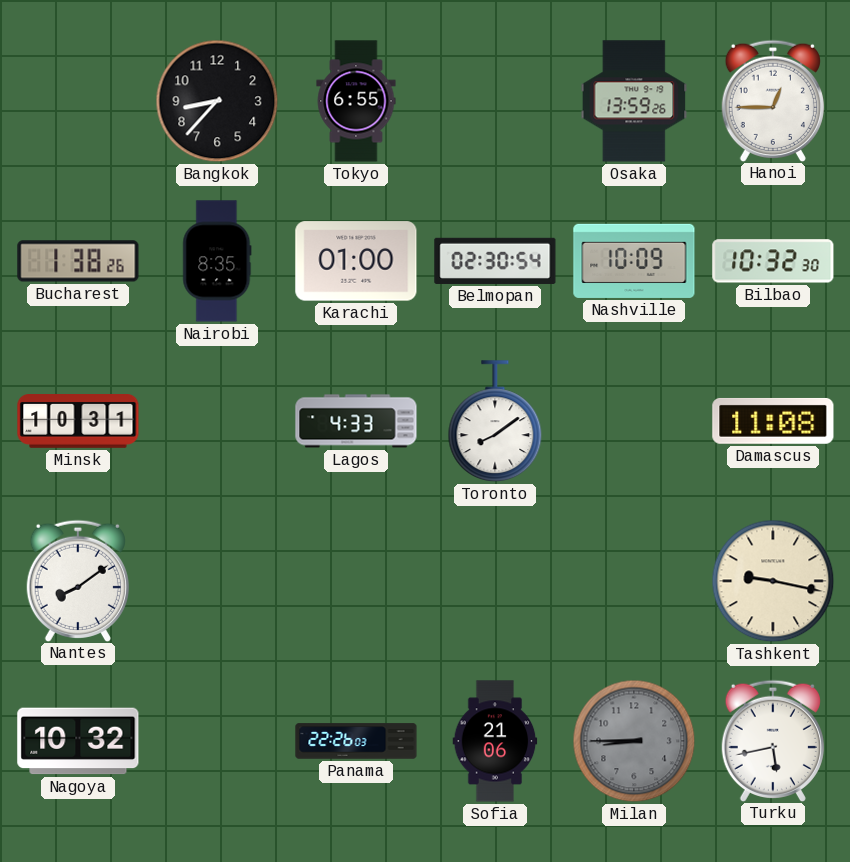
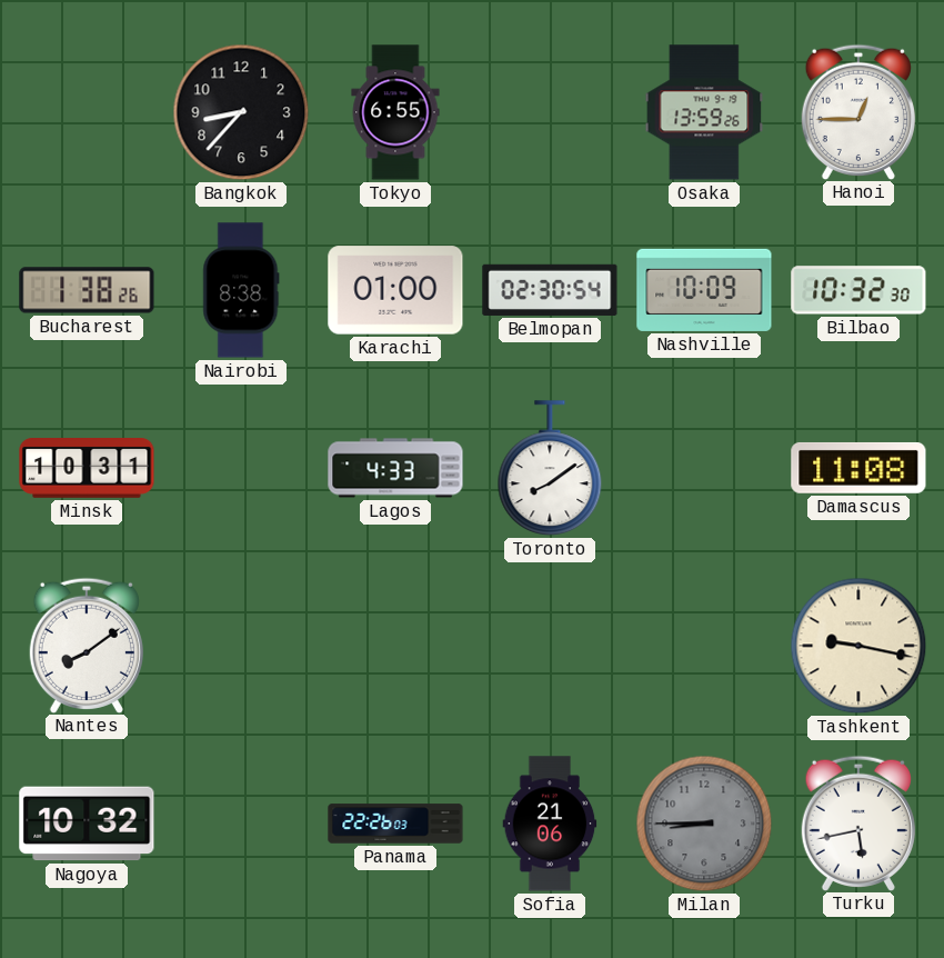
Nairobi: 8:35 -> 8:38
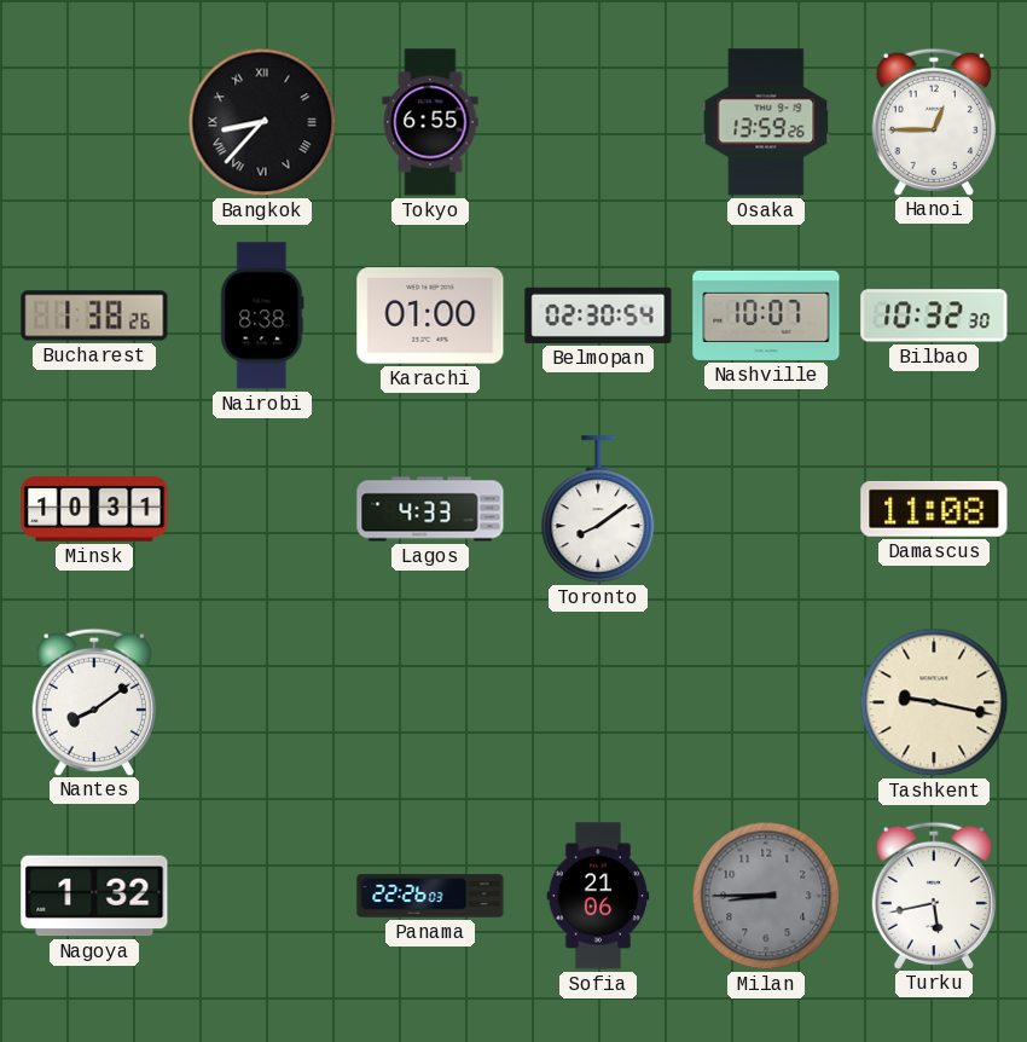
Bangkok numerals: Arabic -> Roman
Nashville: 10:09 -> 10:07
Nagoya: 10:32 -> 1:32
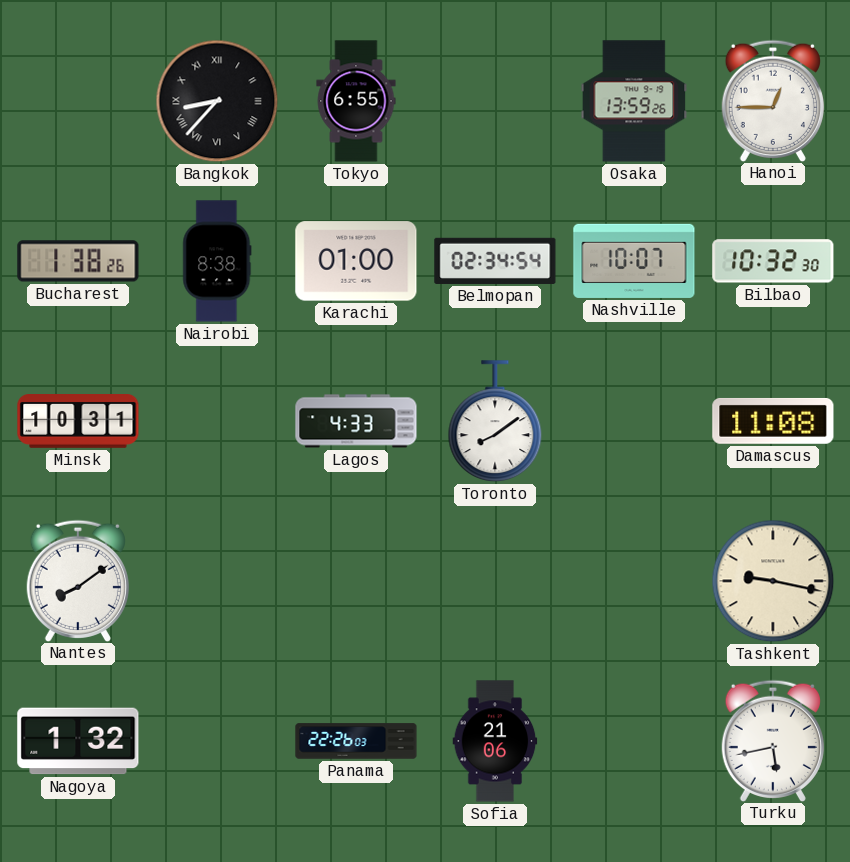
Belmopan: 02:30 -> 02:34
Milan: 8:45 -> none
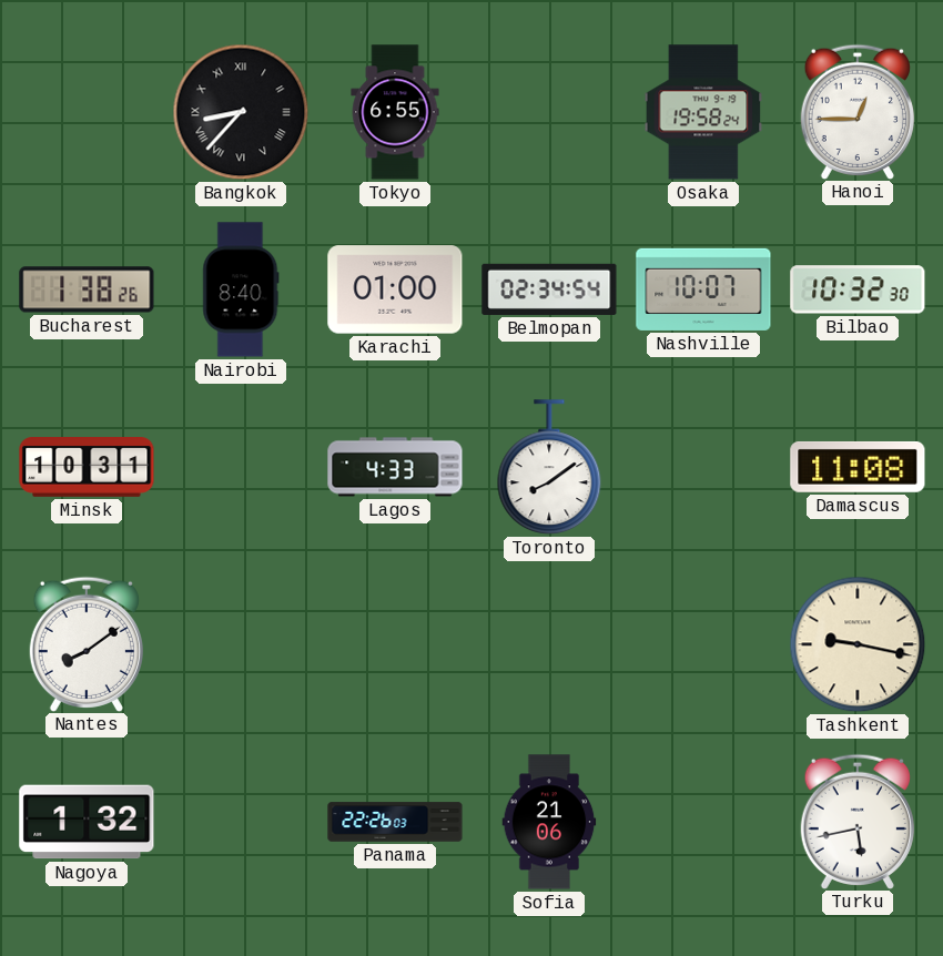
Osaka: 13:59 -> 19:58
Nairobi: 8:38 -> 8:40
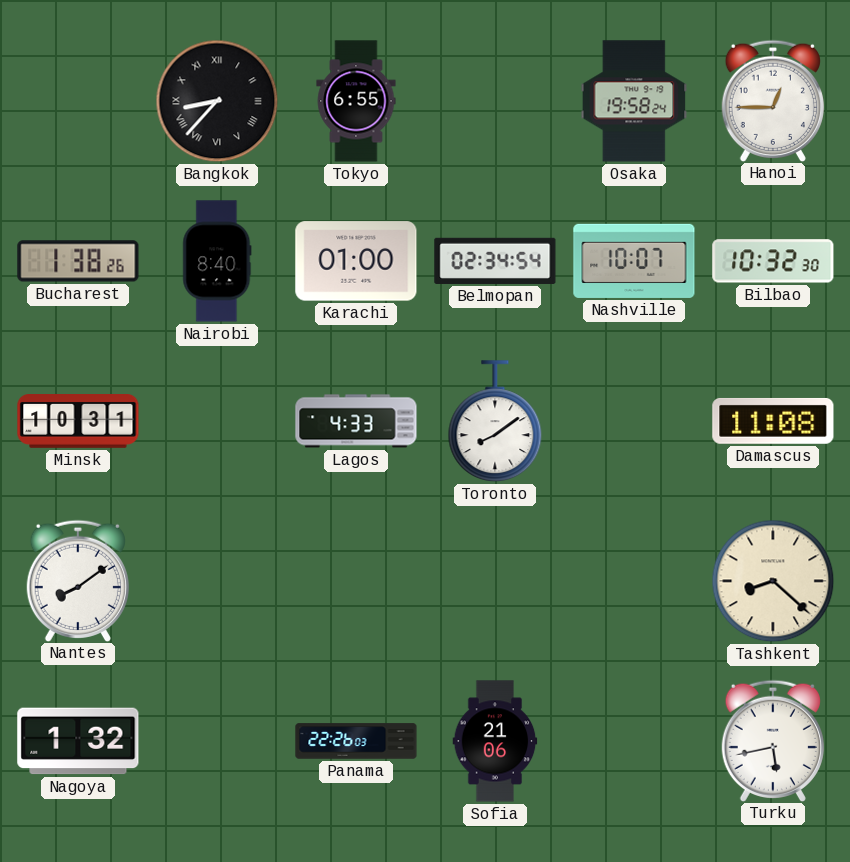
Tashkent: 9:17 -> 8:22
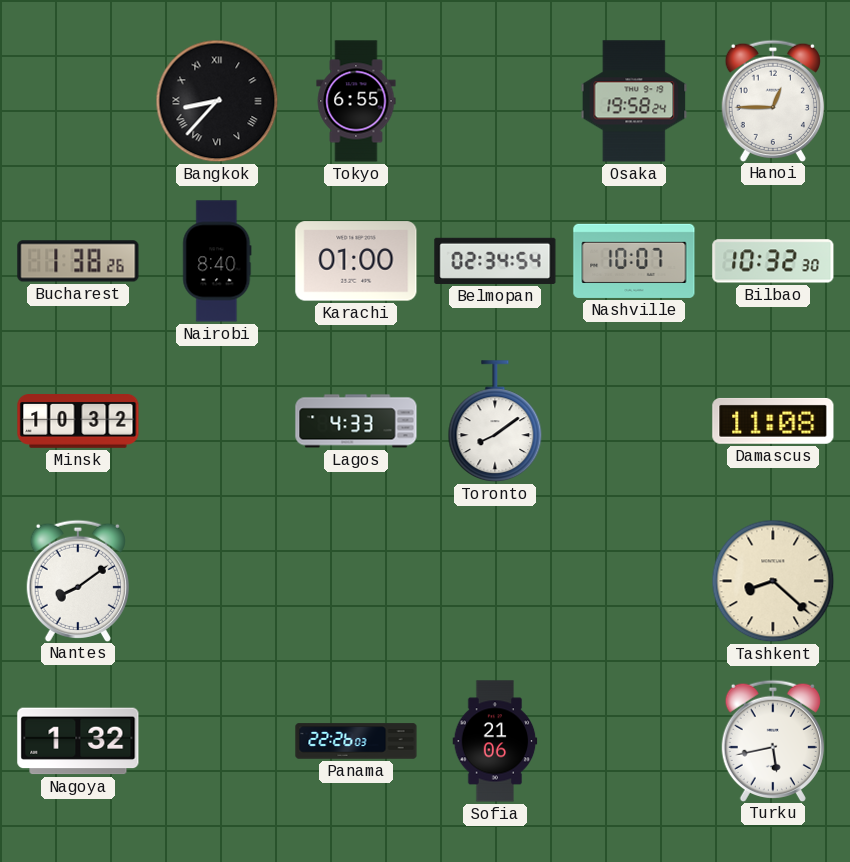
Minsk: 10:31 -> 10:32
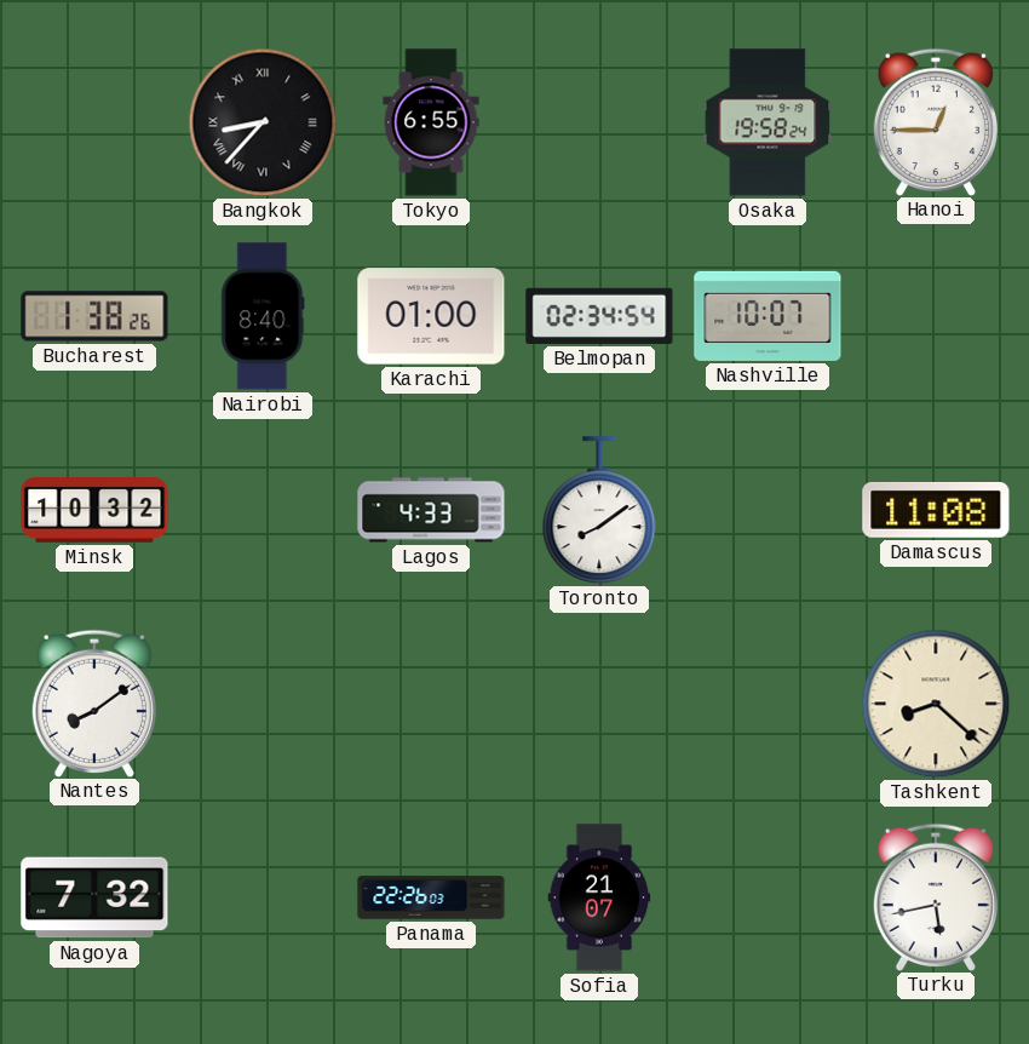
Bilbao: 10:32 -> none
Nagoya: 1:32 -> 7:32
Sofia: 21:06 -> 21:07
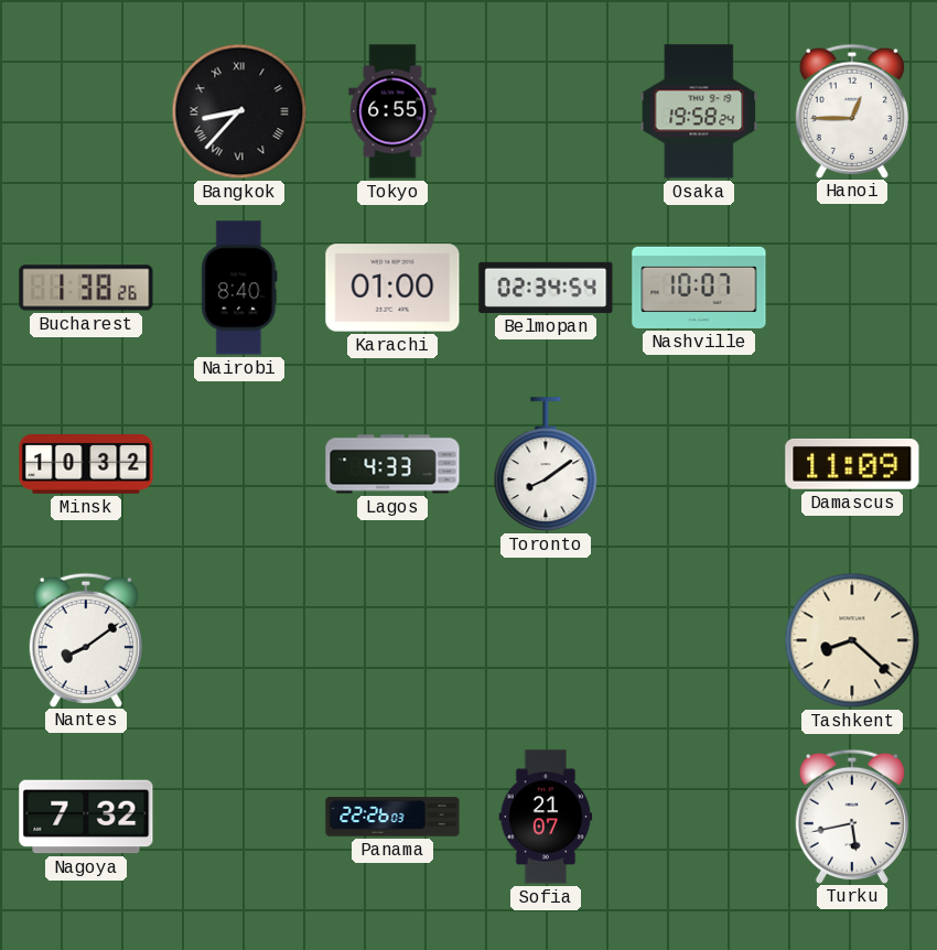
Damascus: 11:08 -> 11:09
